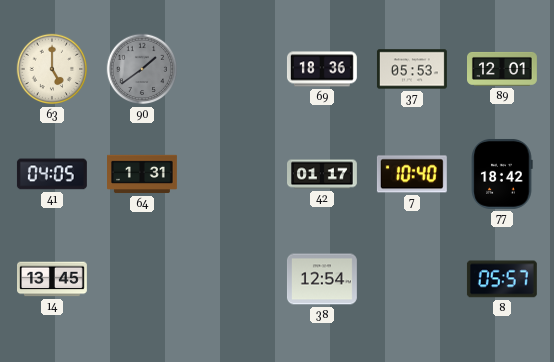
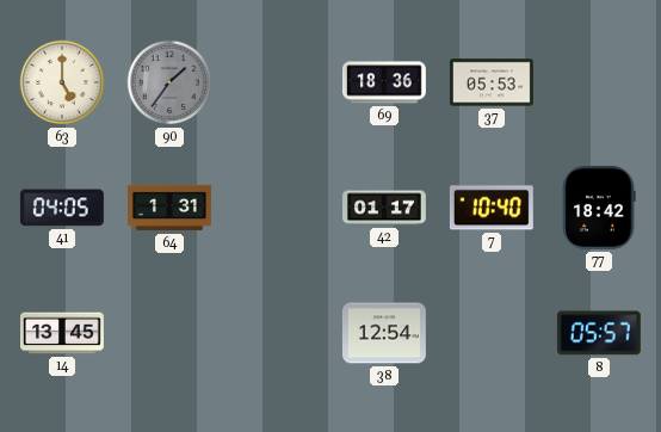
90: 1:39 -> 1:36
89: 12:01 -> none
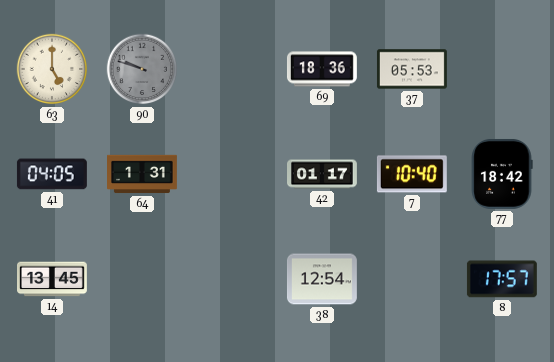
90: 1:36 -> 9:48
8: 05:57 -> 17:57
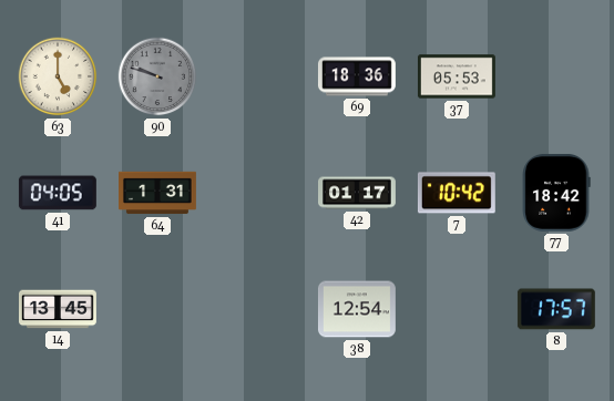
7: 10:40 -> 10:42
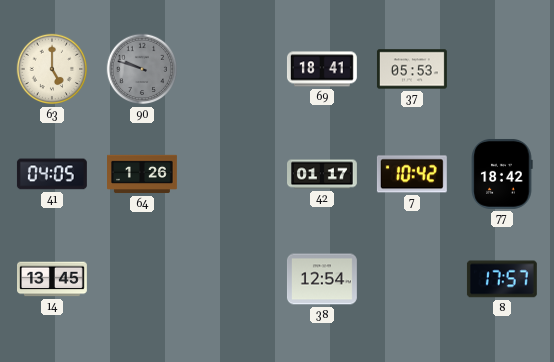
69: 18:36 -> 18:41
64: 1:31 -> 1:26
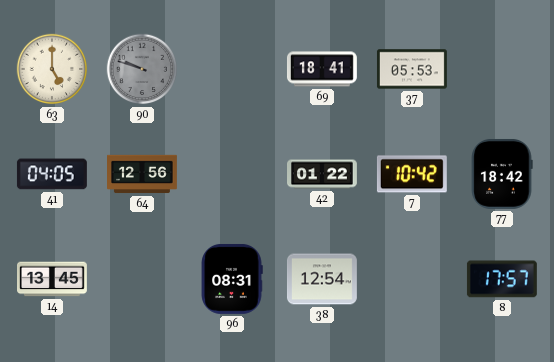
64: 1:26 -> 12:56
42: 01:17 -> 01:22
96: none -> 08:31
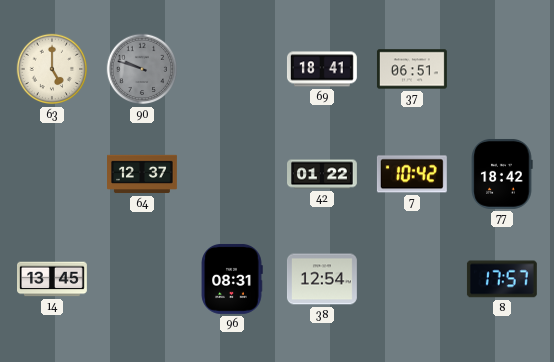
37: 05:53 -> 06:51
41: 04:05 -> none
64: 12:56 -> 12:37
